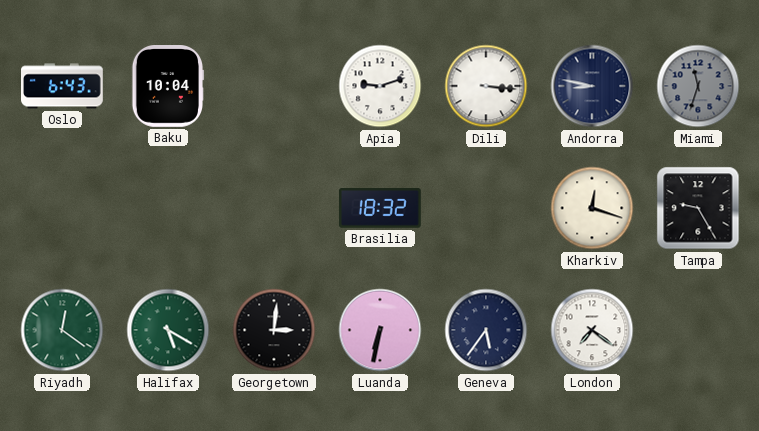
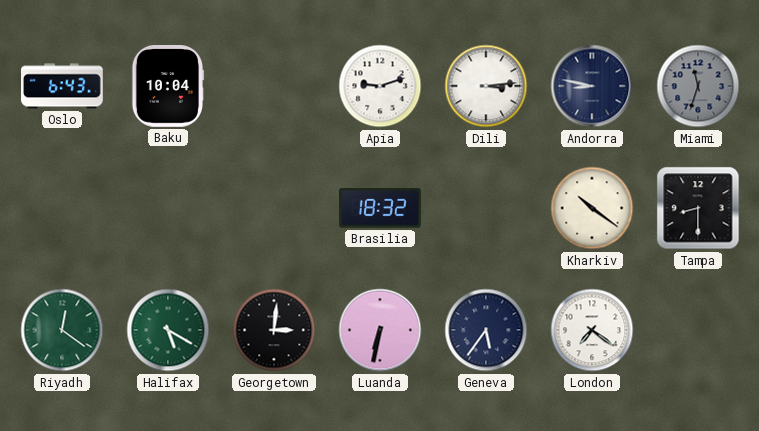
Dili: 3:16 -> 3:14
Kharkiv: 12:18 -> 10:21
Tampa: 9:25 -> 8:30
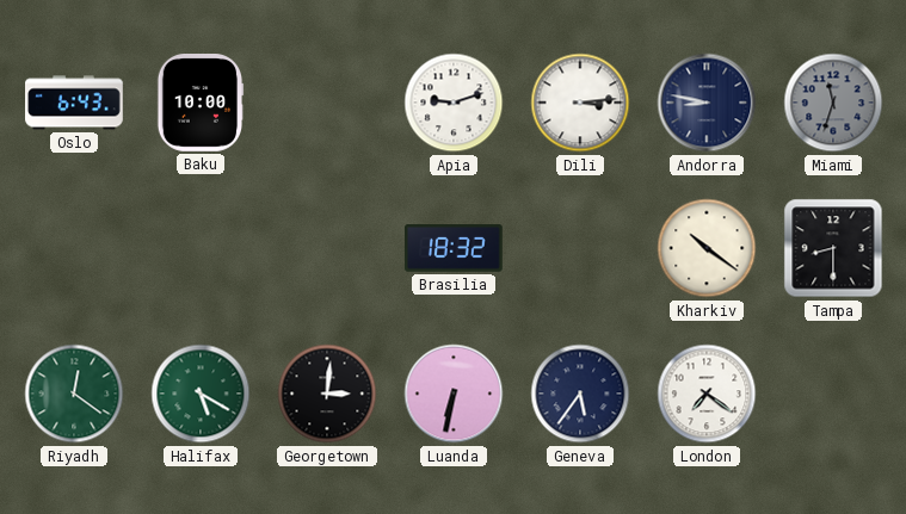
Baku: 10:04 -> 10:00
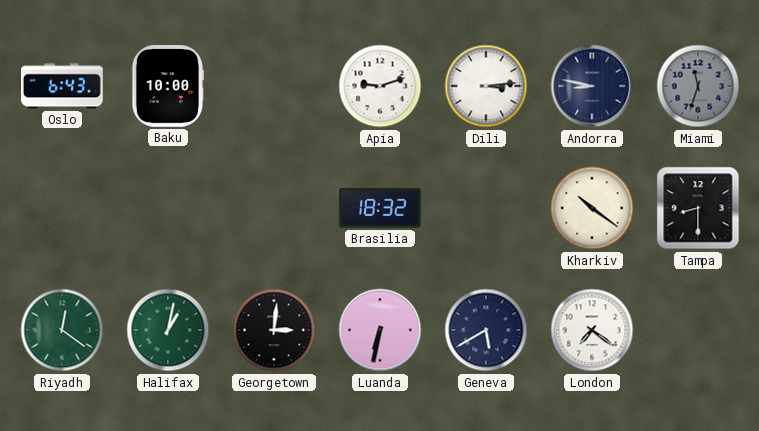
Halifax: 5:20 -> 1:02
Geneva: 5:36 -> 5:40
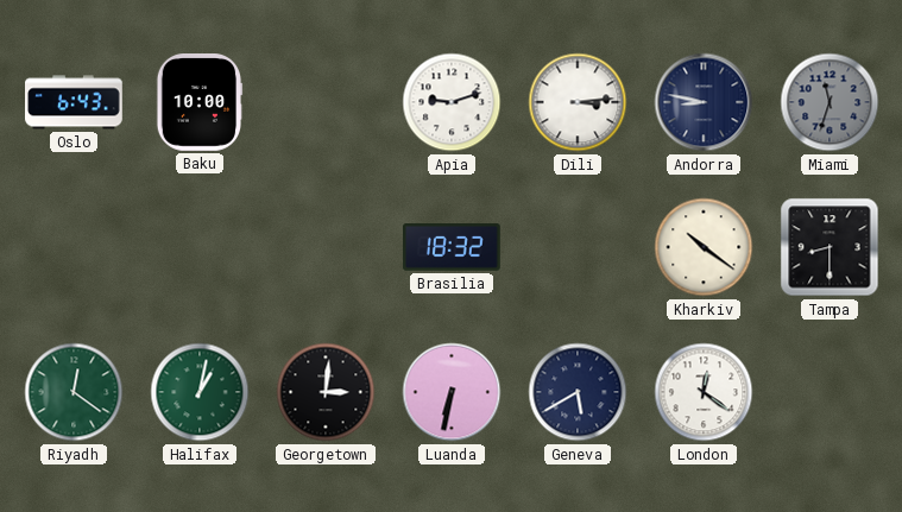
London: 7:21 -> 12:21
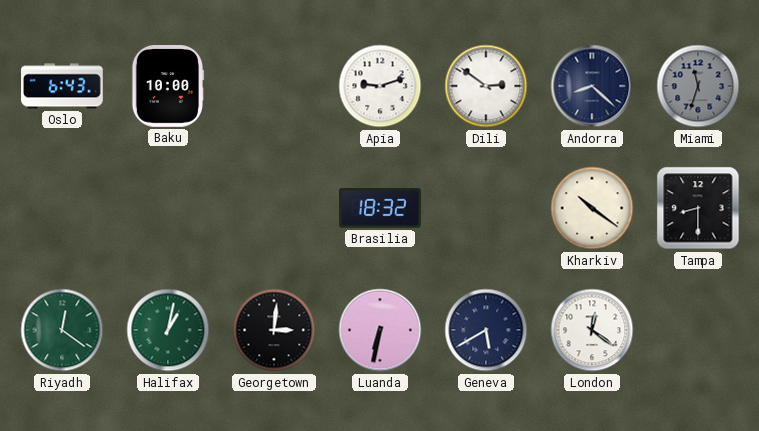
Dili: 3:14 -> 2:51
Andorra: 8:47 -> 8:22
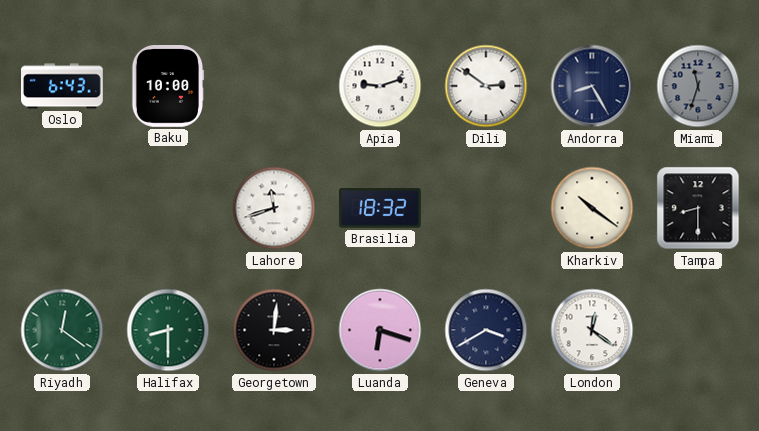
Andorra: 8:22 -> 8:25
Lahore: none -> 11:42
Halifax: 1:02 -> 8:30
Luanda: 6:32 -> 6:18
Geneva: 5:40 -> 3:40
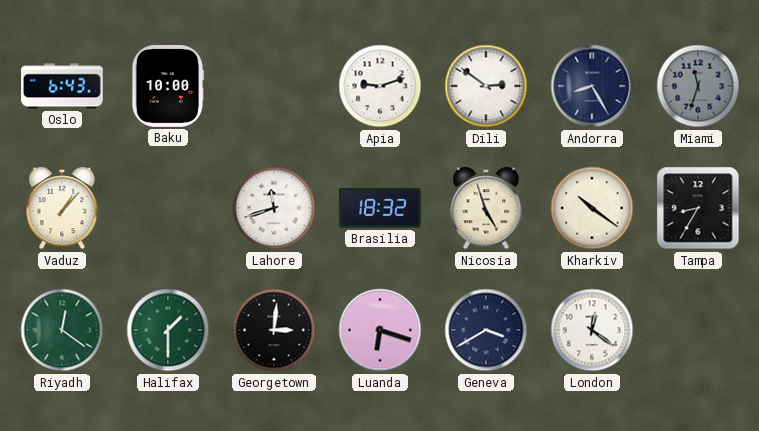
Vaduz: none -> 1:07
Nicosia: none -> 4:57
Tampa: 8:30 -> 8:35
Halifax: 8:30 -> 1:30
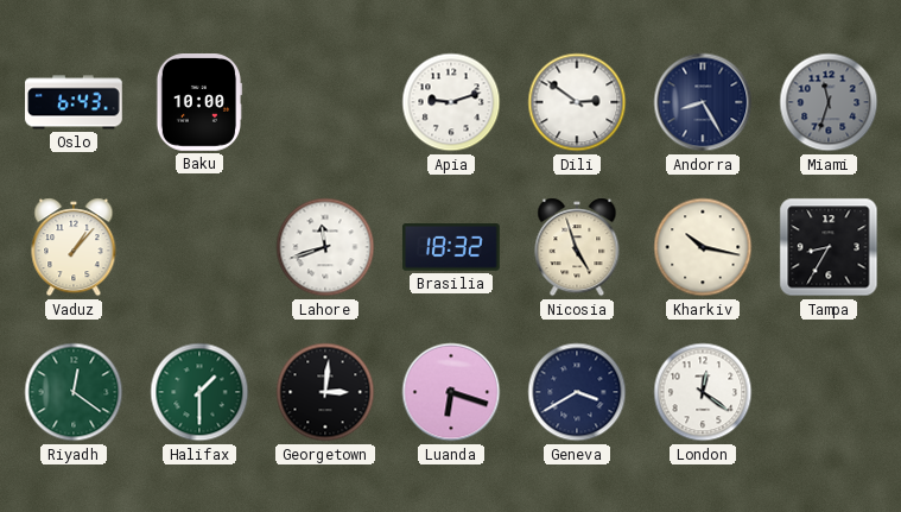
Kharkiv: 10:21 -> 10:17
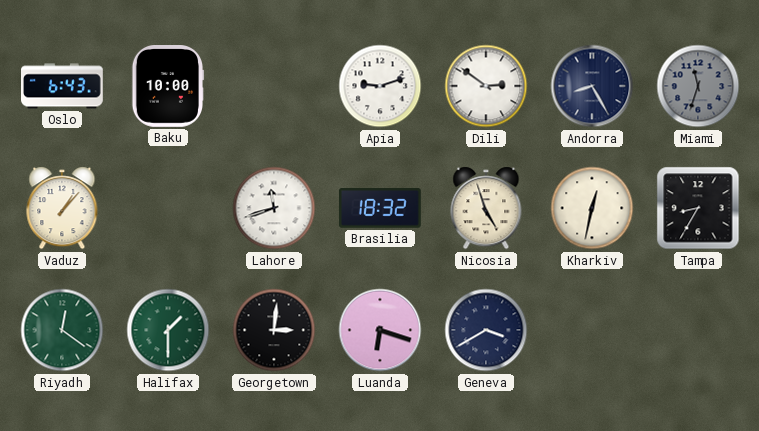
Kharkiv: 10:17 -> 12:32
London: 12:21 -> none
